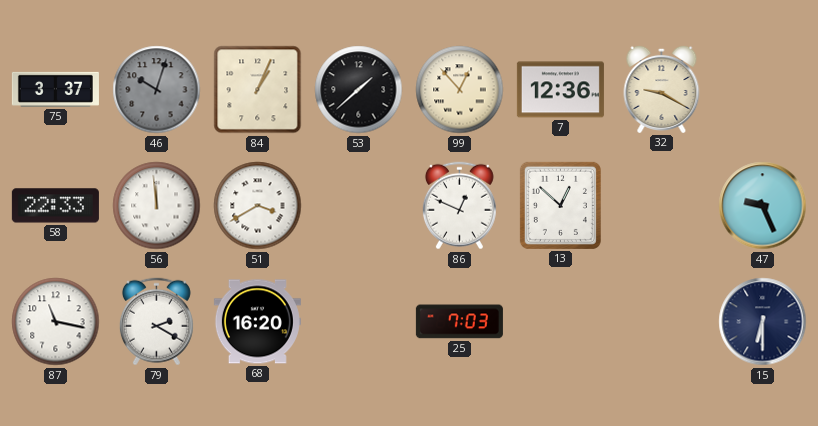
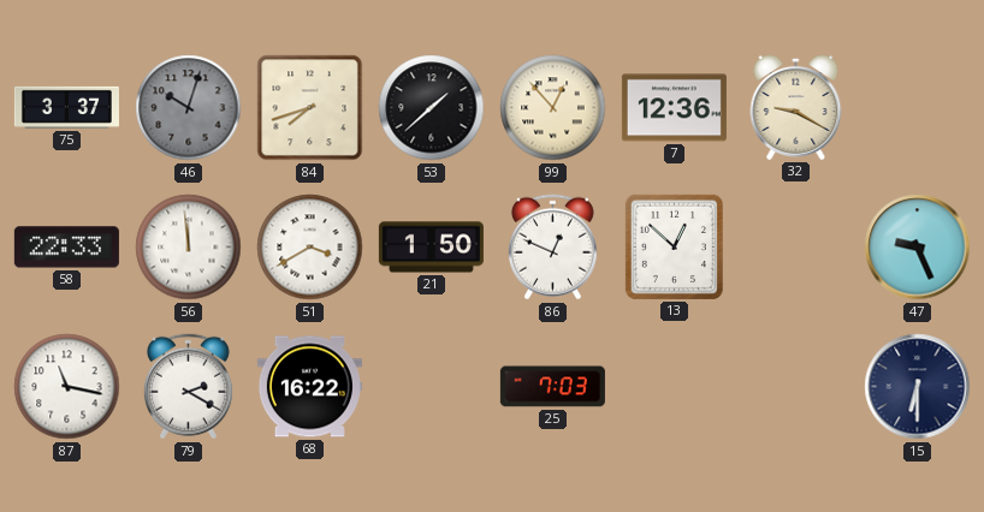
84: 1:04 -> 7:42
21: none -> 1:50
68: 16:20 -> 16:22
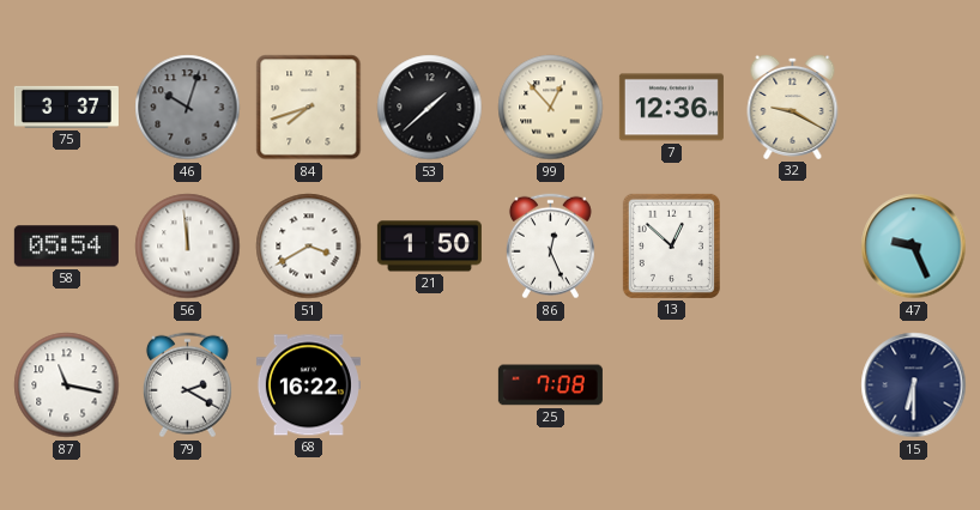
58: 22:33 -> 05:54
86: 12:49 -> 12:26
25: 7:03 -> 7:08
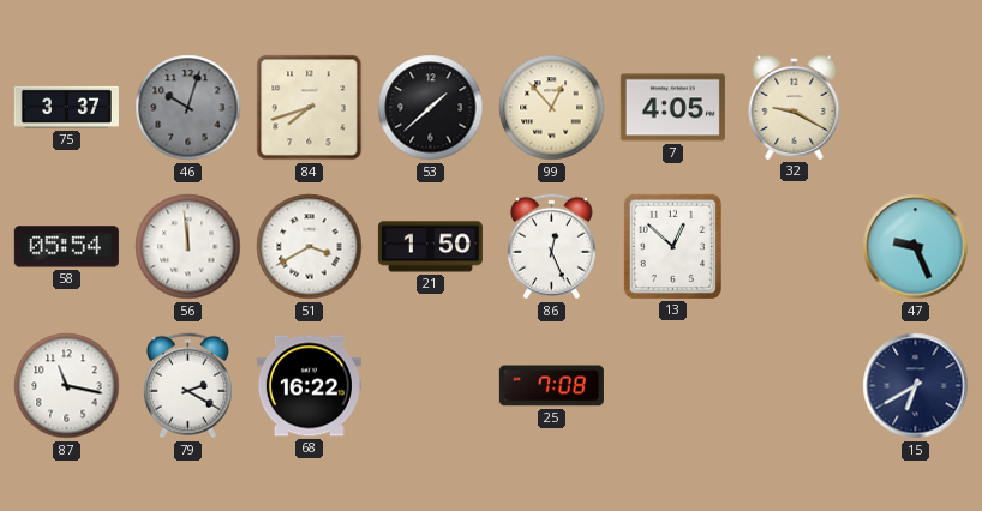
7: 12:36 -> 4:05
15: 6:30 -> 6:40
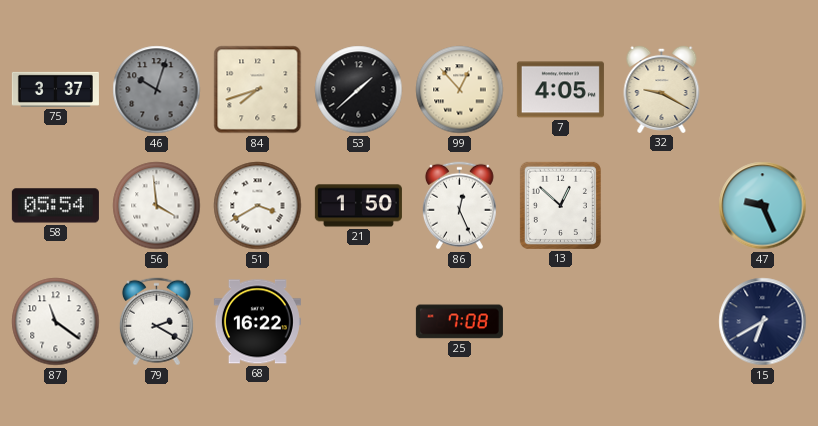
56: 11:59 -> 3:59
87: 11:17 -> 11:21
